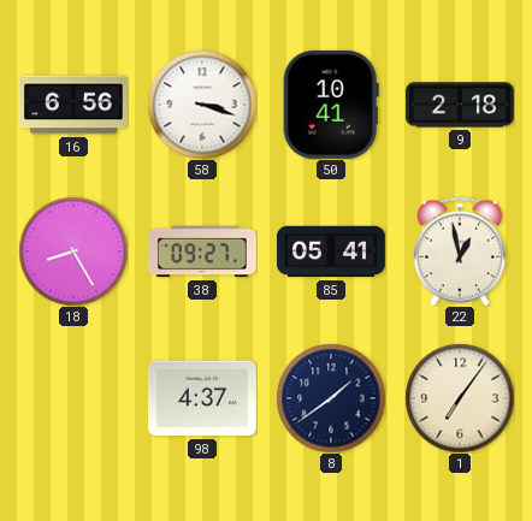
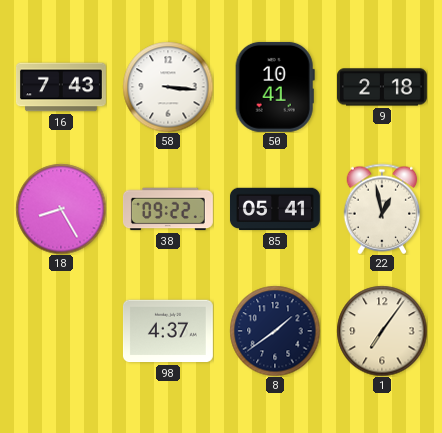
16: 6:56 -> 7:43
58: 3:18 -> 3:16
38: 09:27 -> 09:22
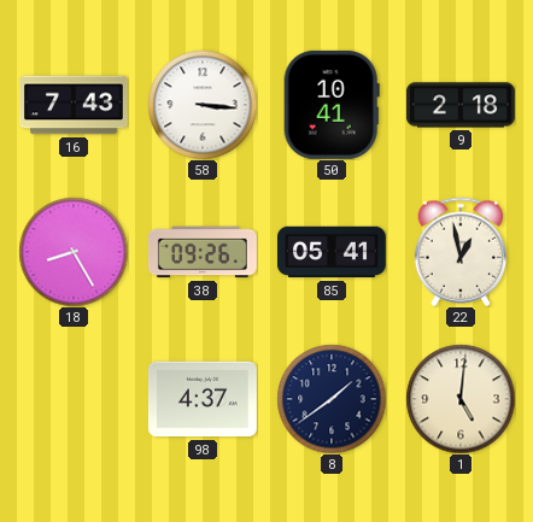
38: 09:22 -> 09:26
1: 7:06 -> 5:01
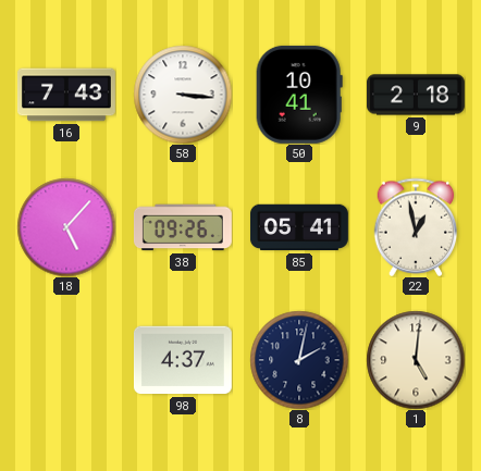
18: 8:25 -> 5:07
8: 1:39 -> 2:02
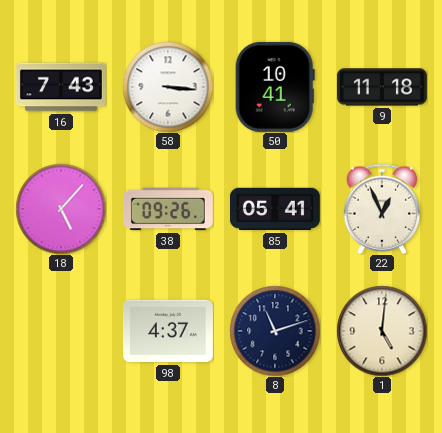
9: 2:18 -> 11:18
22: 12:58 -> 12:56
8: 2:02 -> 11:12
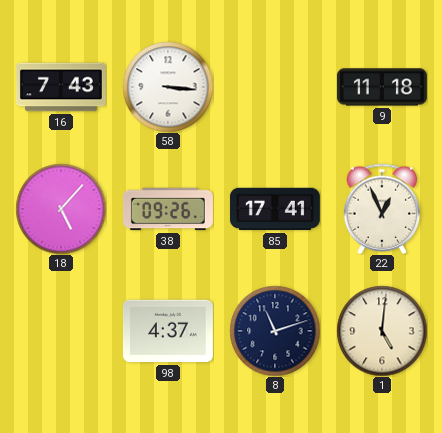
50: 10:41 -> none
85: 05:41 -> 17:41
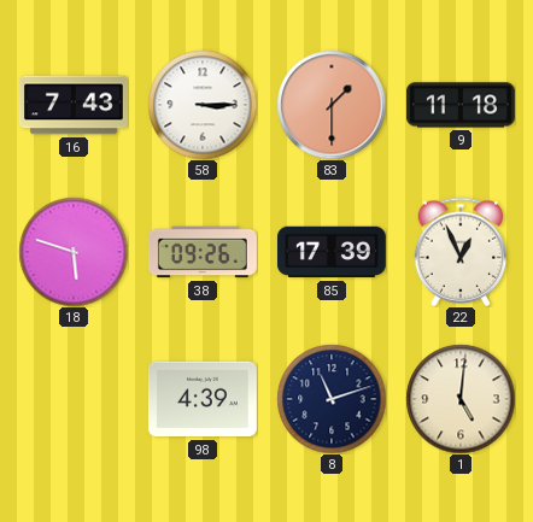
58: 3:16 -> 3:15
83: none -> 1:30
18: 5:07 -> 5:48
85: 17:41 -> 17:39
98: 4:37 -> 4:39
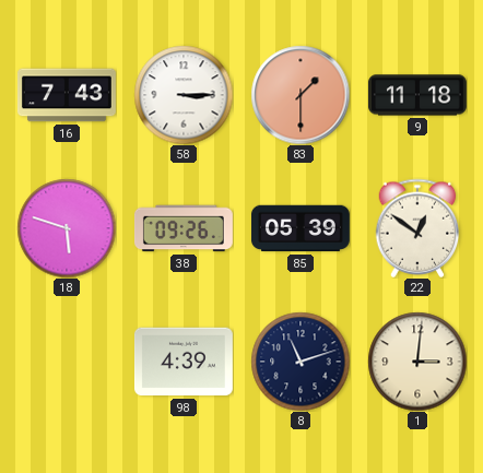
85: 17:39 -> 05:39
22: 12:56 -> 12:51
1: 5:01 -> 3:01
